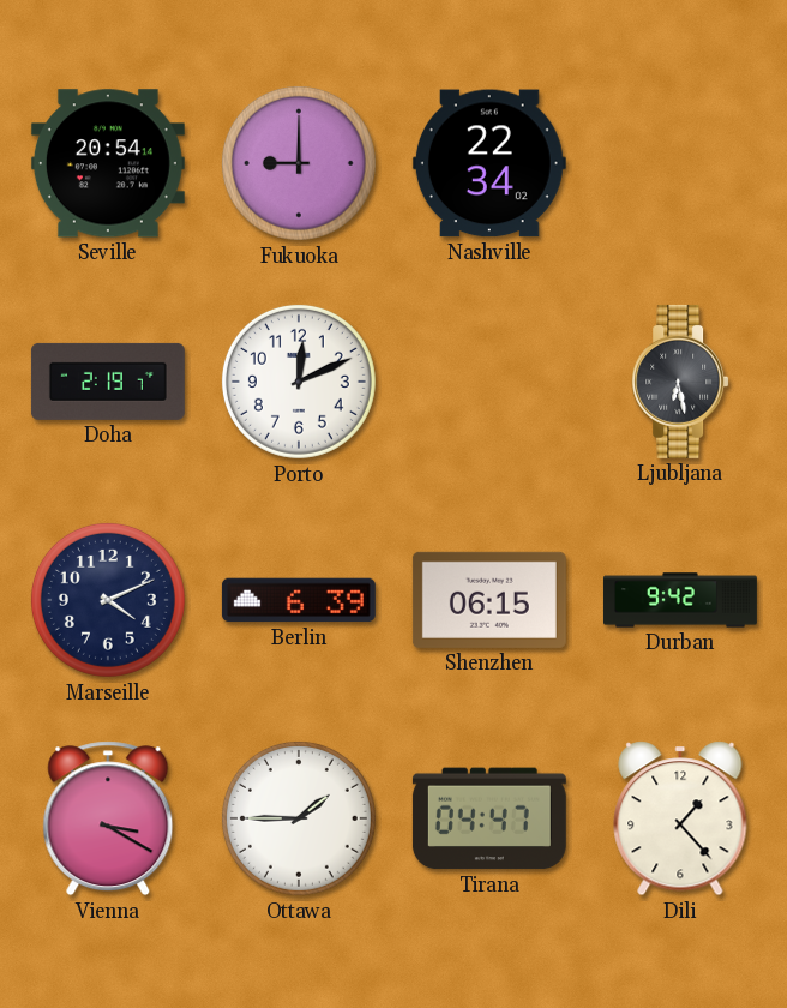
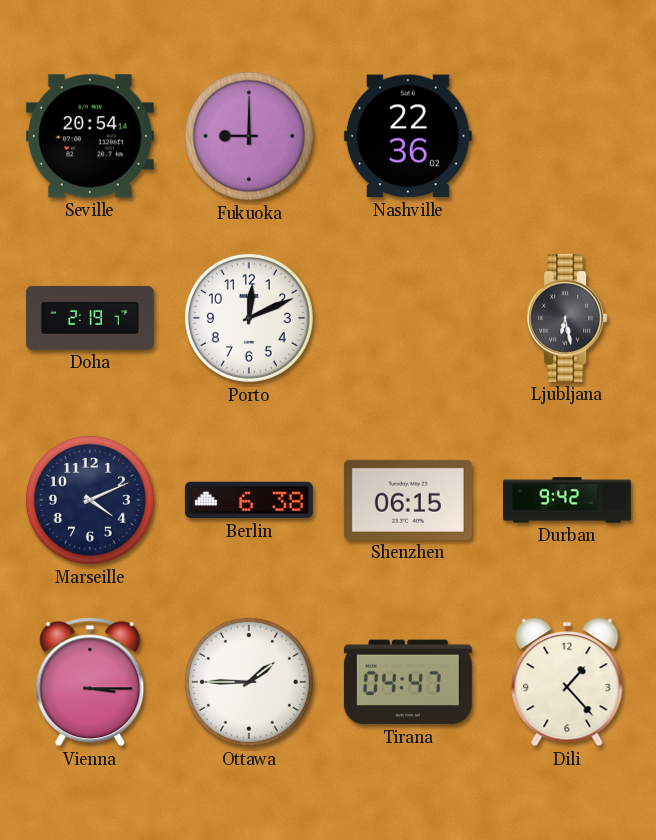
Nashville: 22:34 -> 22:36
Berlin: 6:39 -> 6:38
Vienna: 3:20 -> 3:15
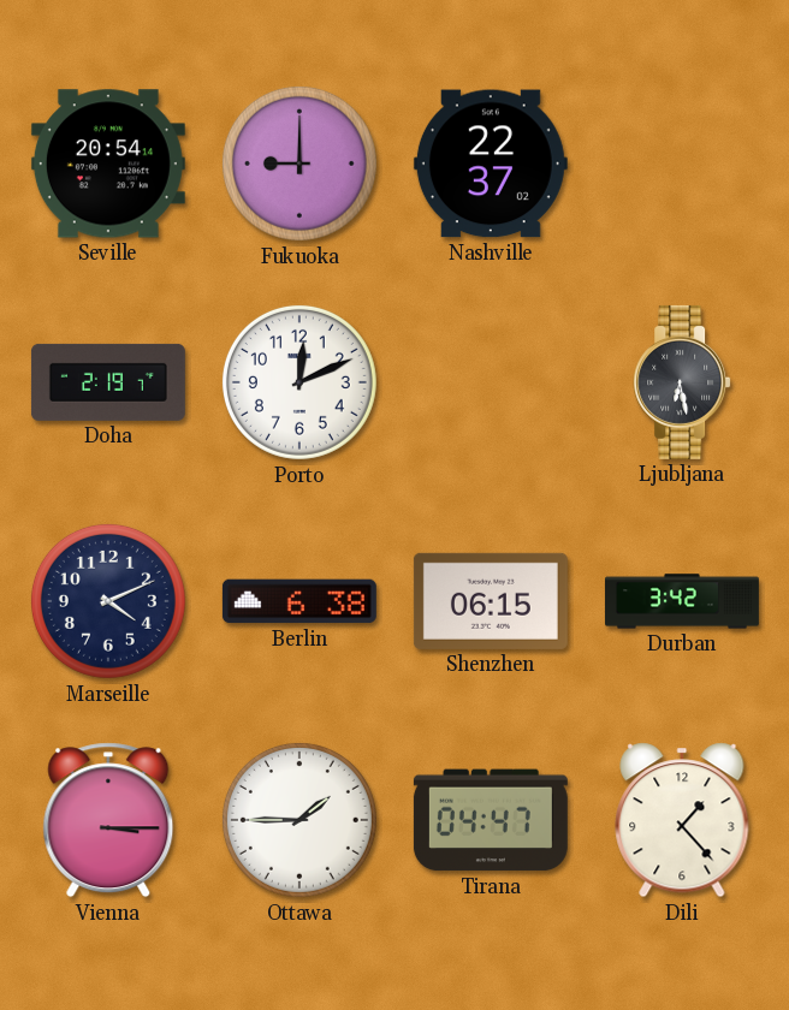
Nashville: 22:36 -> 22:37
Durban: 9:42 -> 3:42
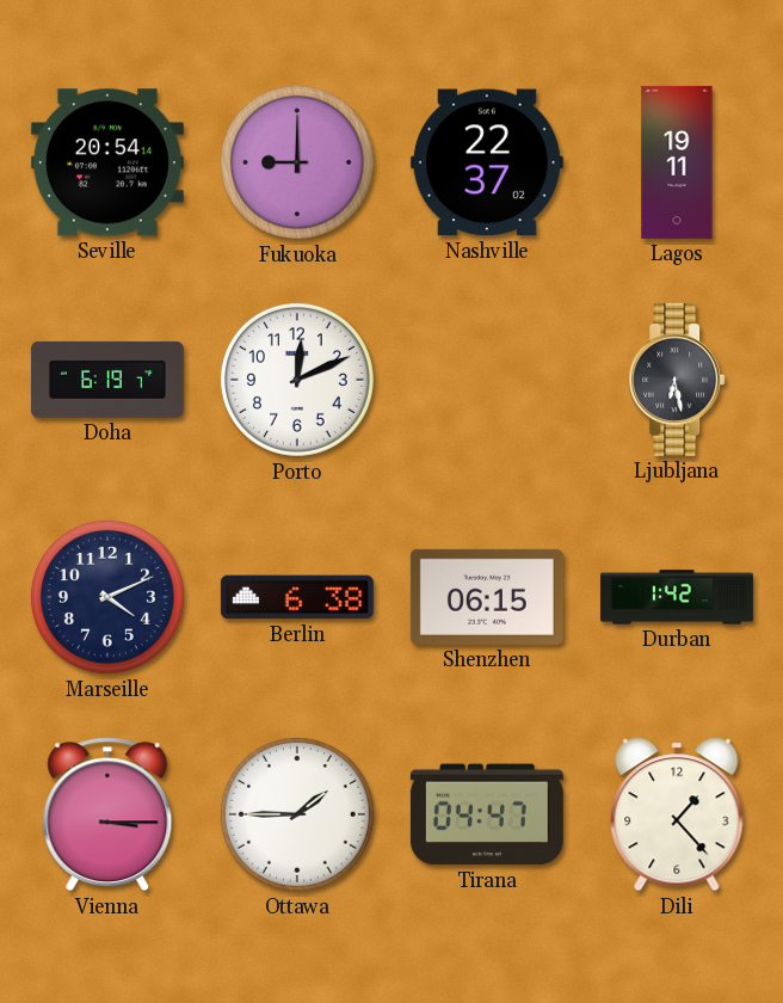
Lagos: none -> 19:11
Doha: 2:19 -> 6:19
Durban: 3:42 -> 1:42
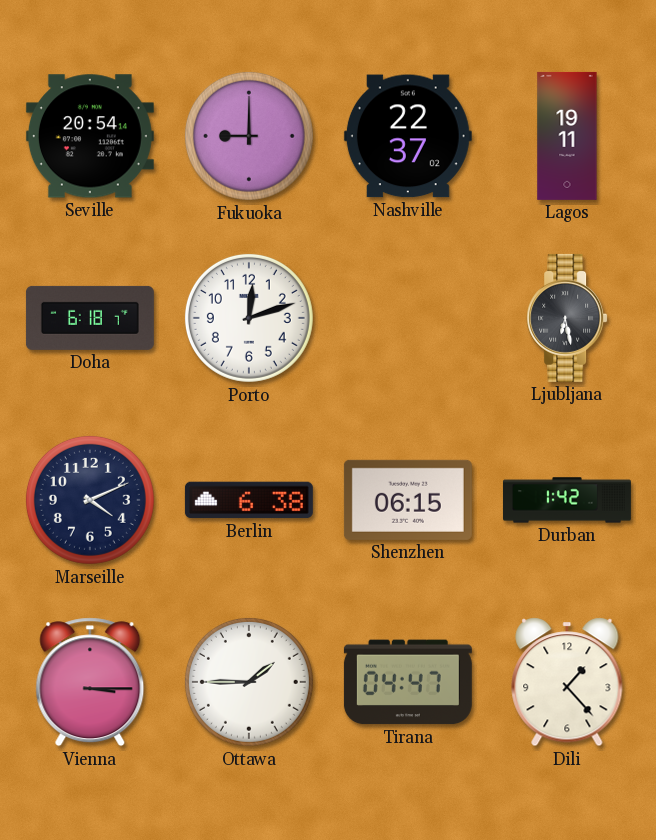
Doha: 6:19 -> 6:18
Porto: 12:11 -> 12:12
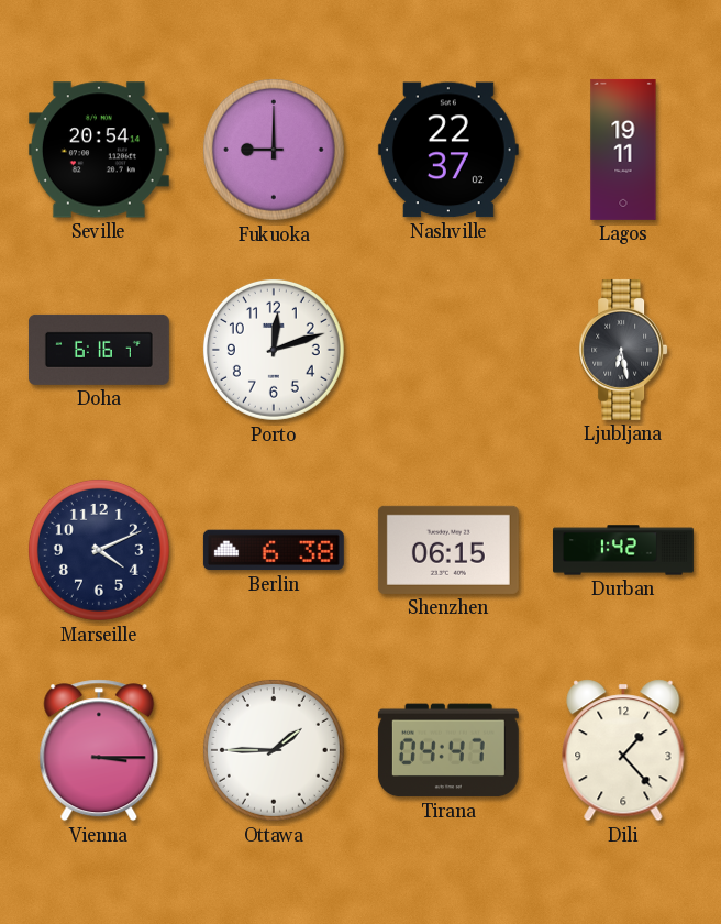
Doha: 6:18 -> 6:16
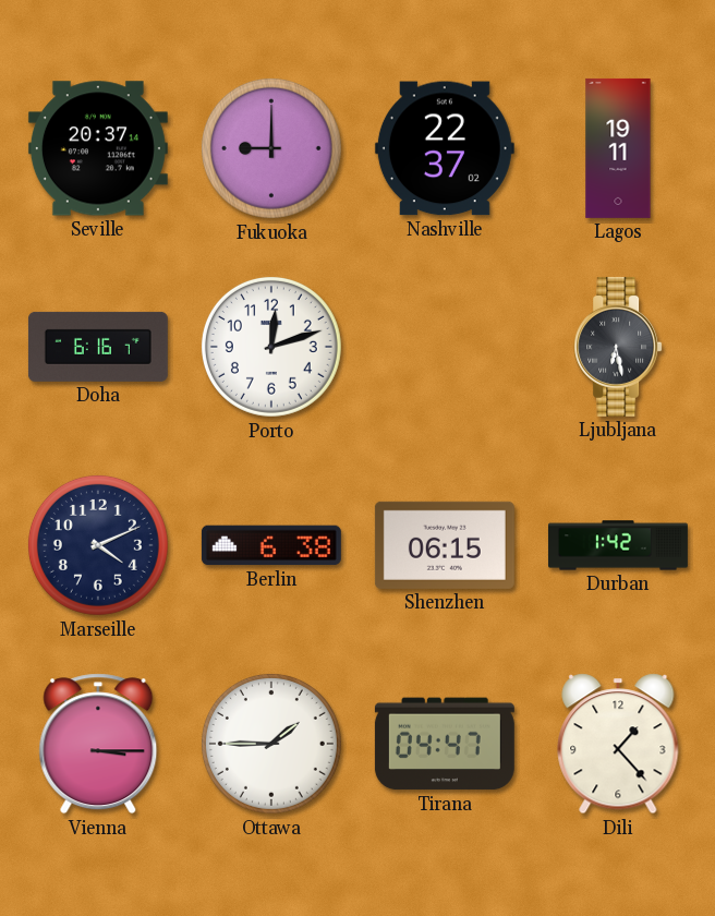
Seville: 20:54 -> 20:37
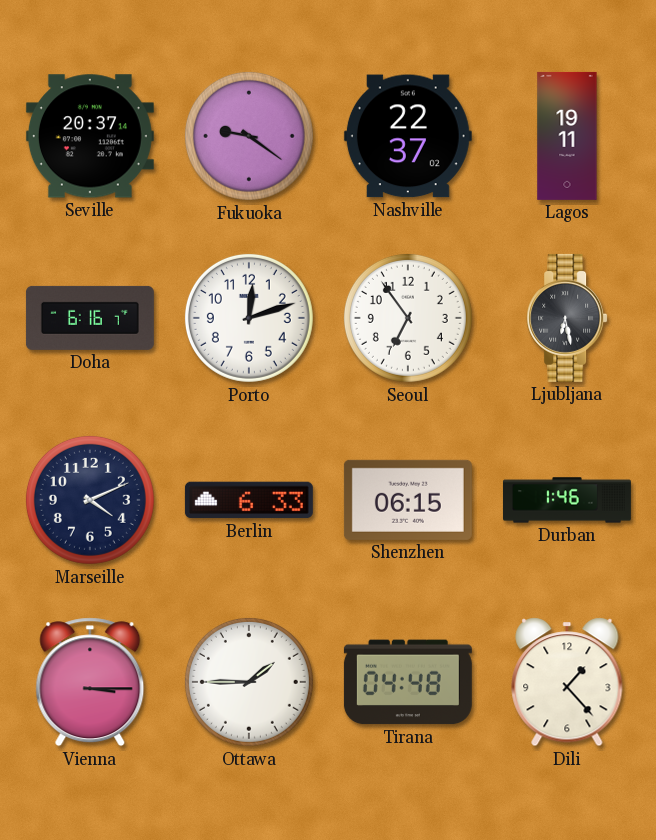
Fukuoka: 9:00 -> 9:21
Seoul: none -> 6:54
Berlin: 6:38 -> 6:33
Durban: 1:42 -> 1:46
Tirana: 04:47 -> 04:48
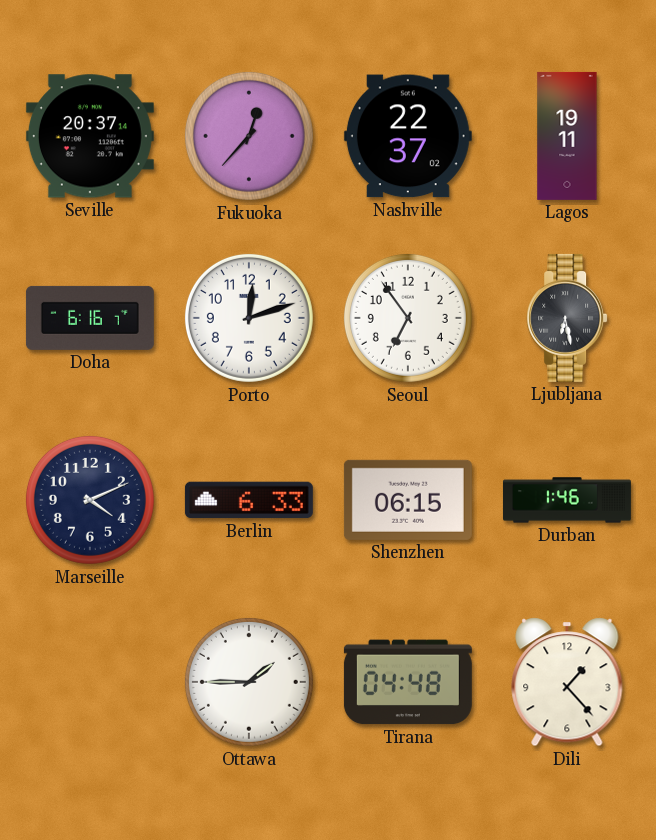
Fukuoka: 9:21 -> 12:37
Vienna: 3:15 -> none
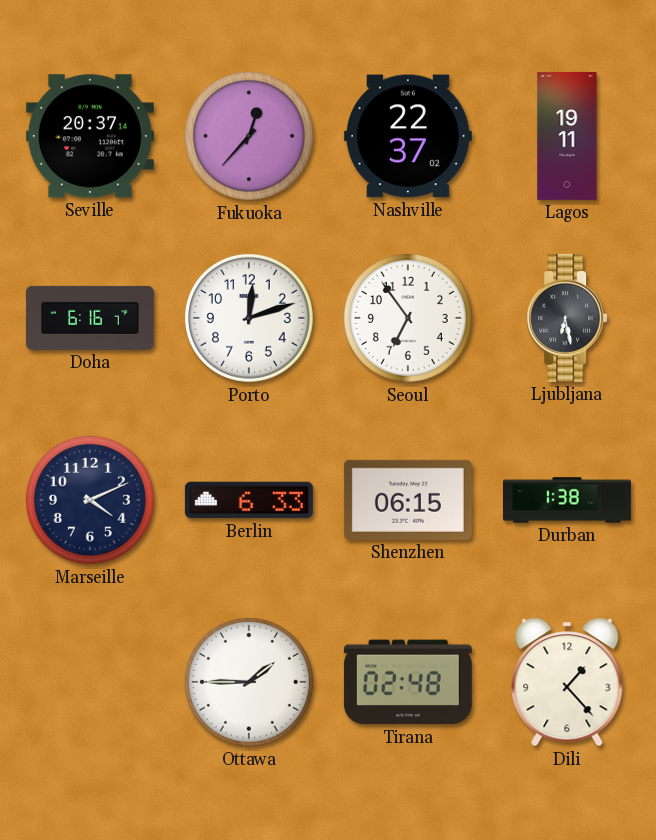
Durban: 1:46 -> 1:38
Tirana: 04:48 -> 02:48
